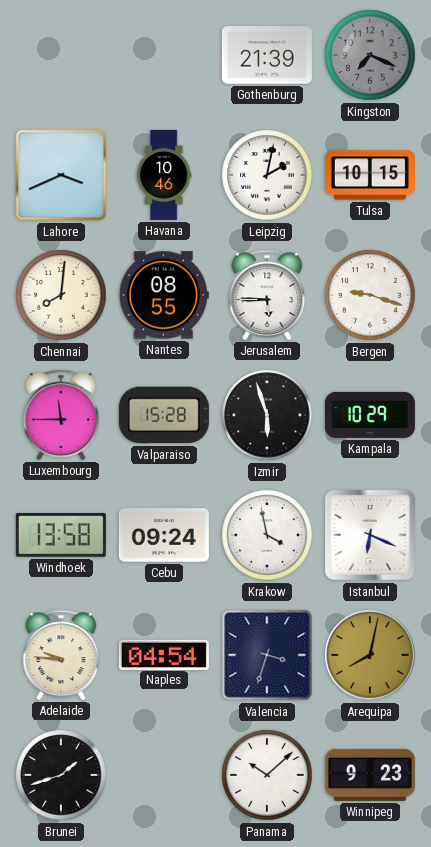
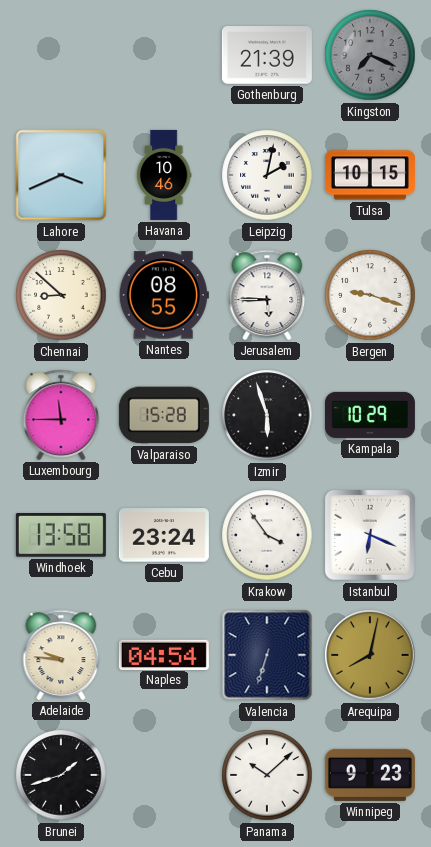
Chennai: 8:01 -> 8:52
Cebu: 09:24 -> 23:24
Krakow: 3:58 -> 3:54
Valencia: 3:33 -> 6:33
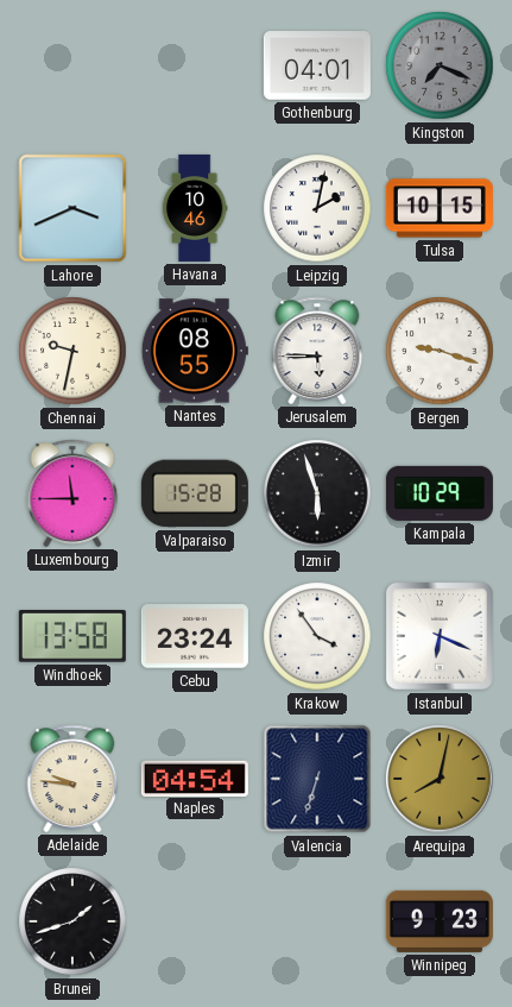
Gothenburg: 21:39 -> 04:01
Chennai: 8:52 -> 9:32
Panama: 10:08 -> none
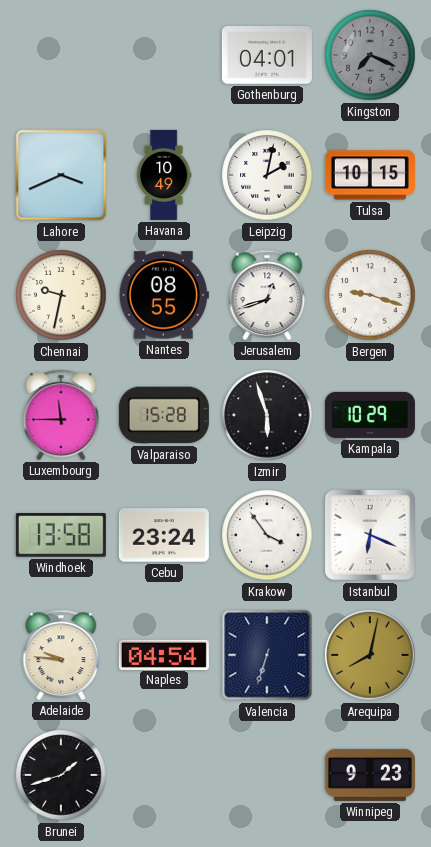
Havana: 10:46 -> 10:49
Jerusalem: 5:45 -> 12:42
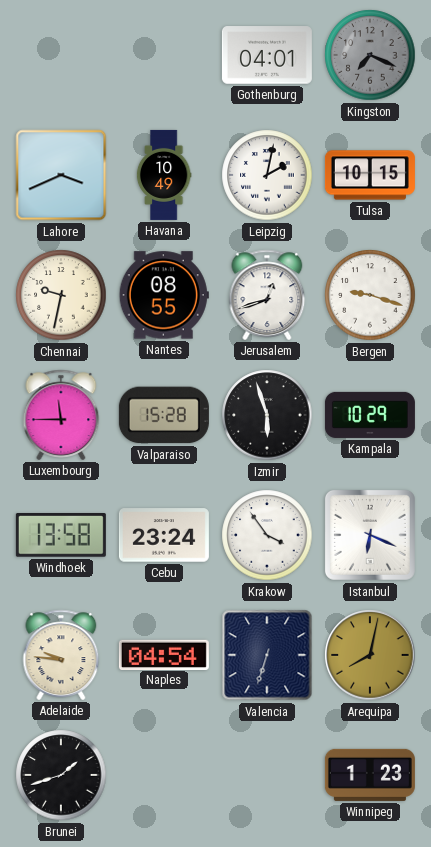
Winnipeg: 9:23 -> 1:23
